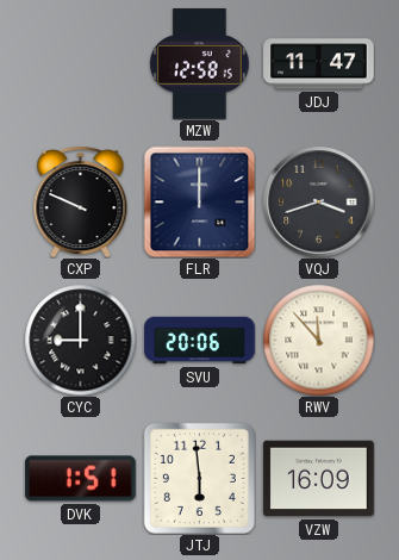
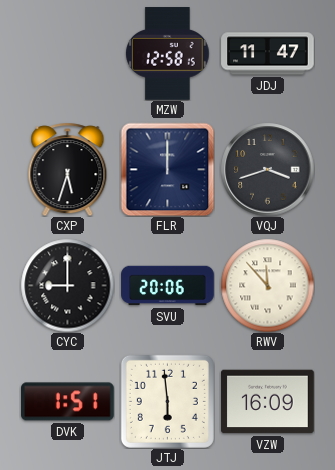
CXP: 9:49 -> 5:33
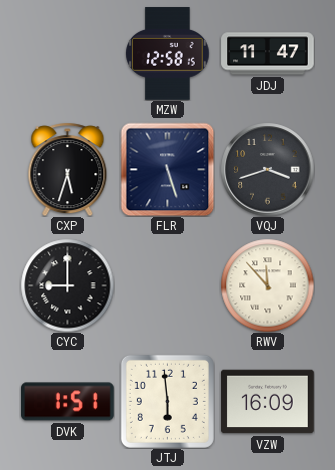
FLR: 12:00 -> 5:27
SVU: 20:06 -> none
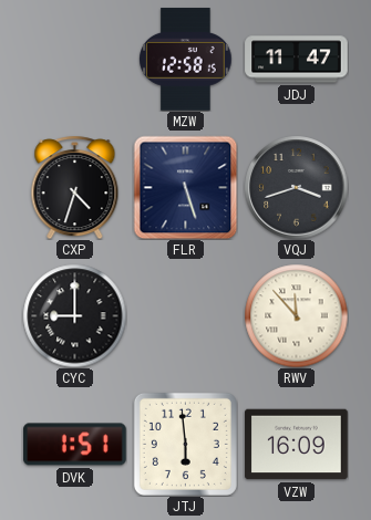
CXP: 5:33 -> 4:33
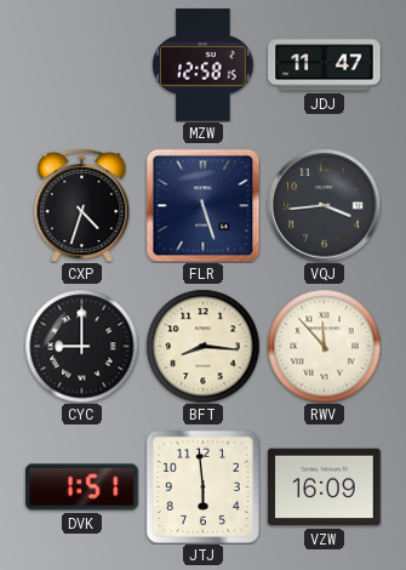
VQJ: 3:42 -> 3:44
BFT: none -> 8:16
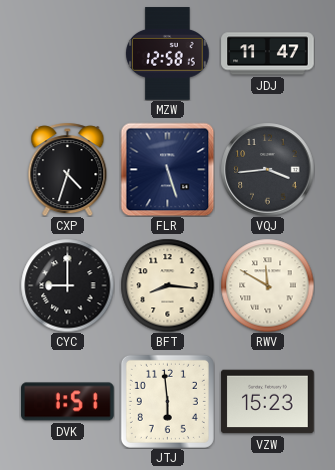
RWV: 11:53 -> 11:50
VZW: 16:09 -> 15:23
